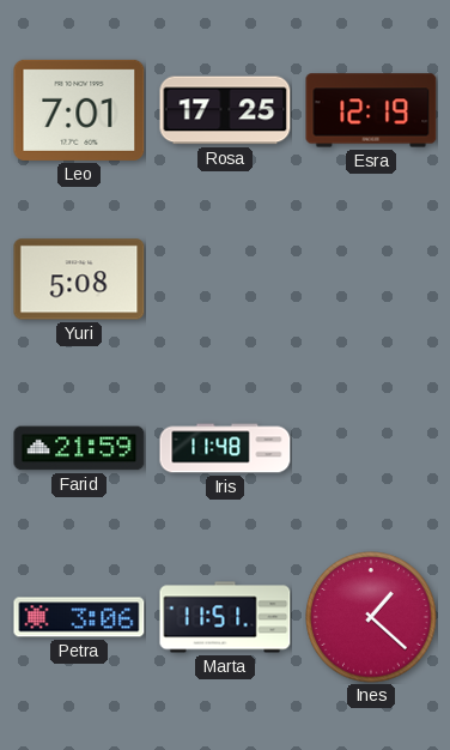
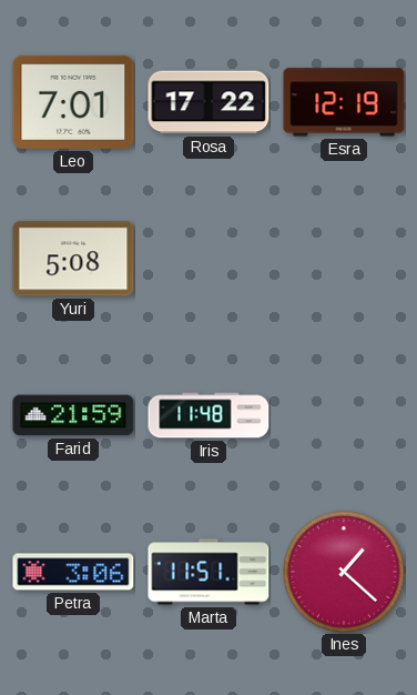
Rosa: 17:25 -> 17:22
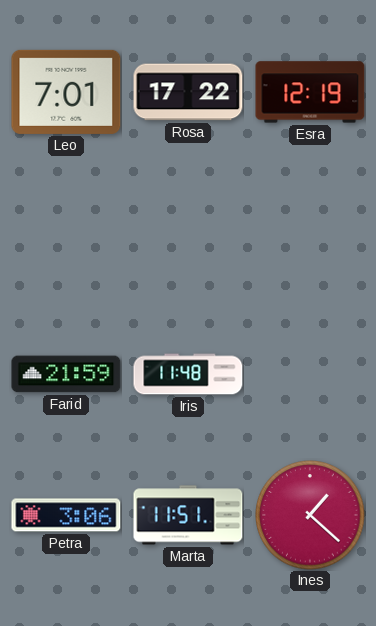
Yuri: 5:08 -> none
